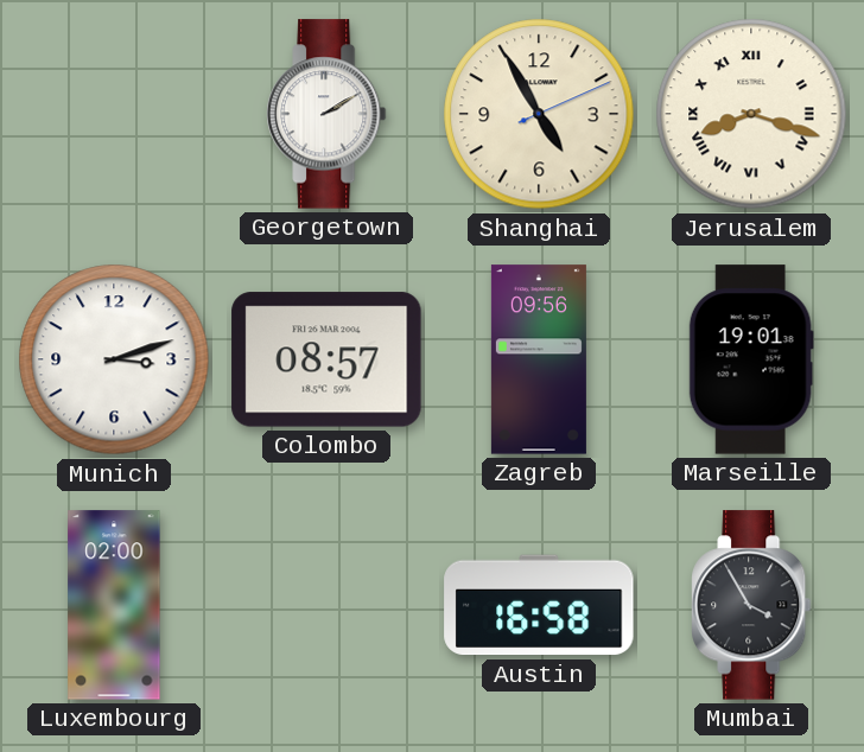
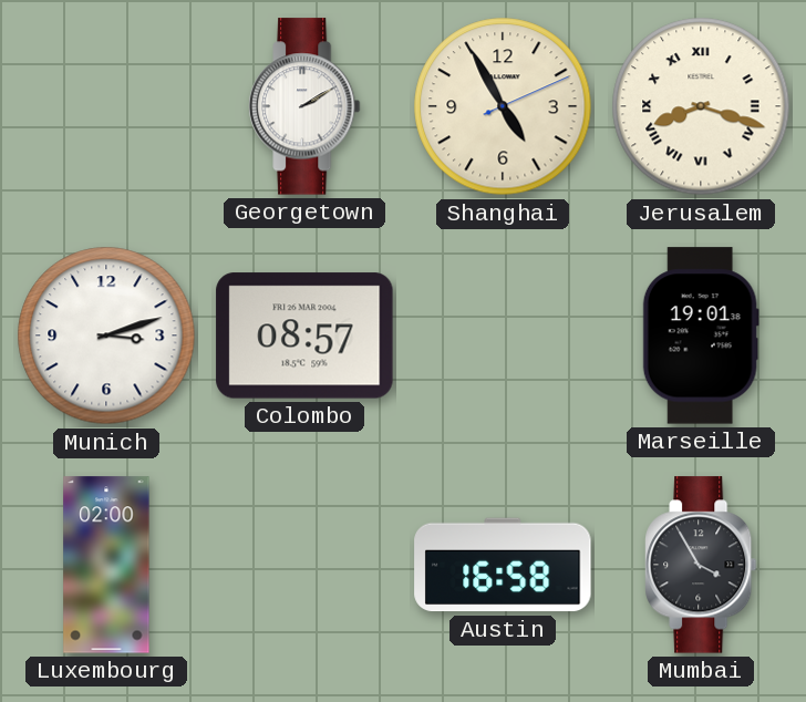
Zagreb: 09:56 -> none
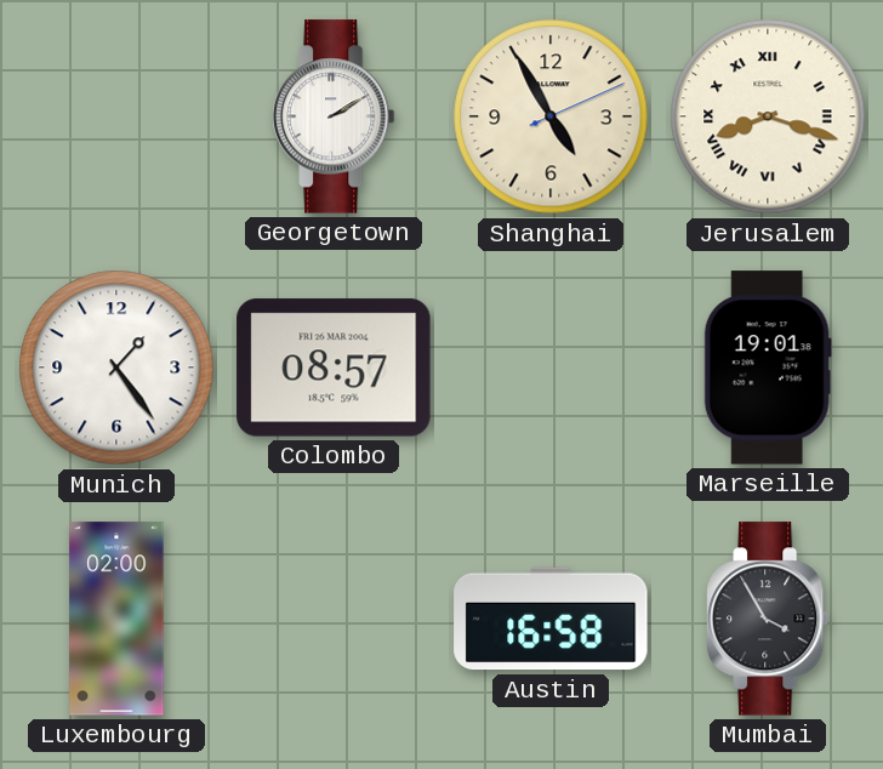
Munich: 3:12 -> 1:24
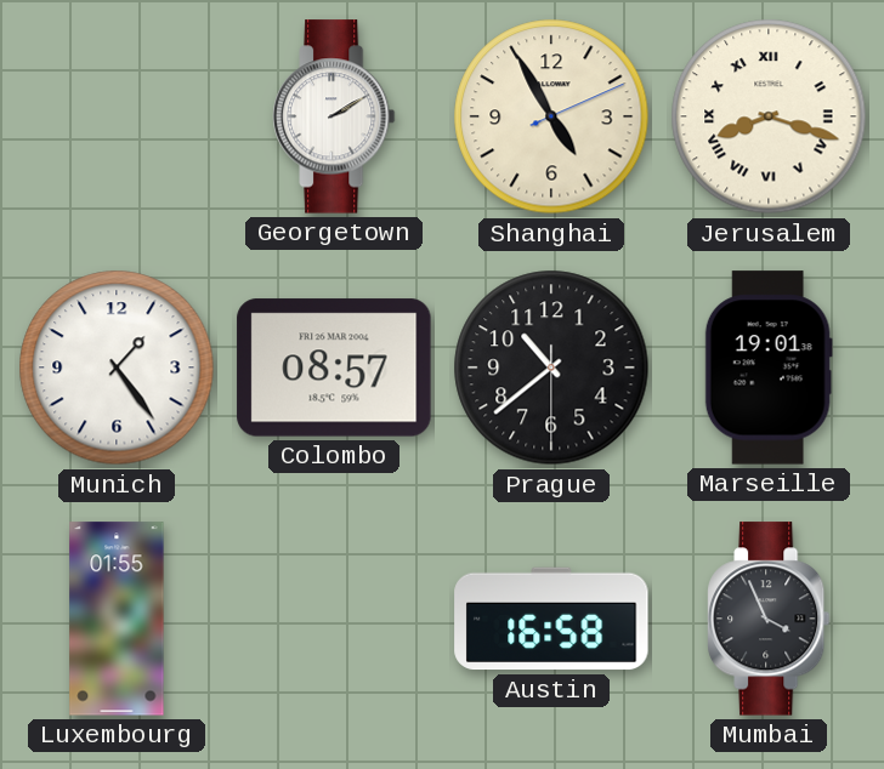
Prague: none -> 10:38
Luxembourg: 02:00 -> 01:55
Mumbai: 3:55 -> 3:56
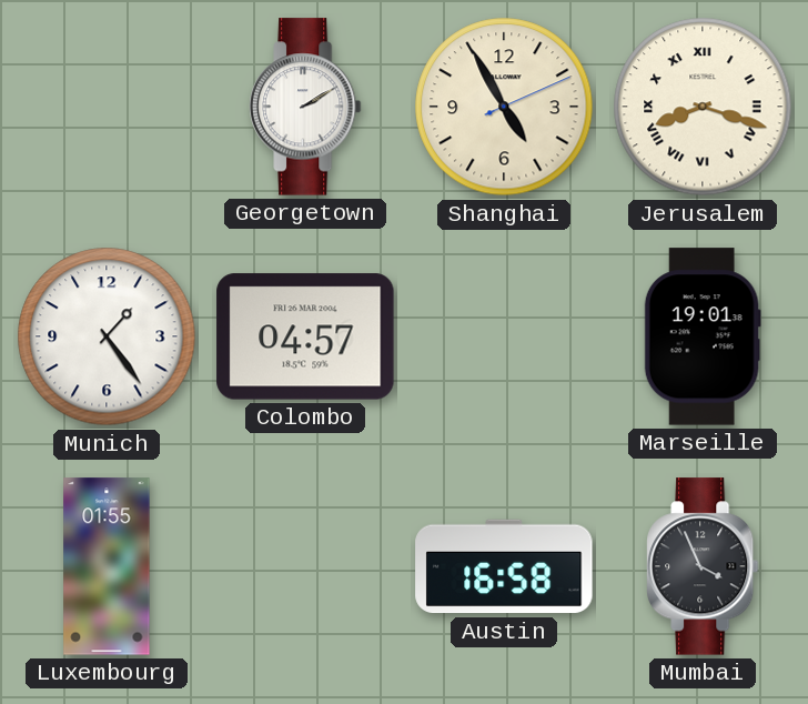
Colombo: 08:57 -> 04:57
Prague: 10:38 -> none
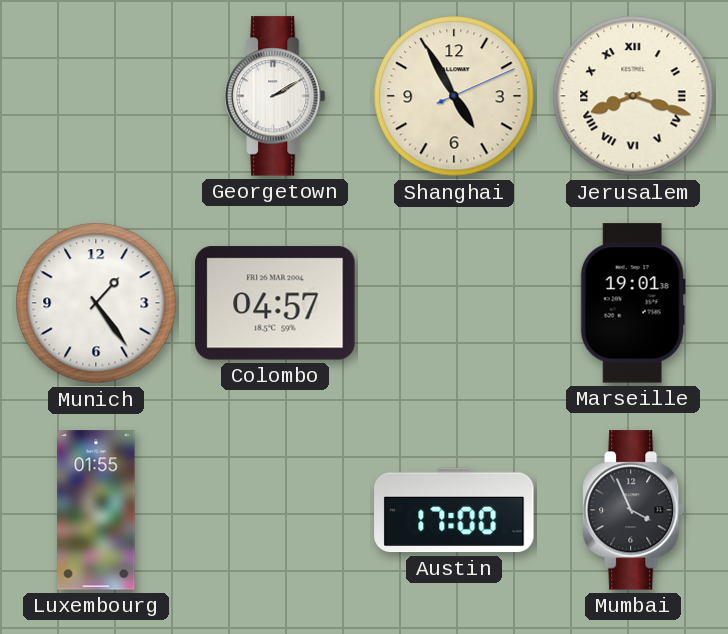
Austin: 16:58 -> 17:00
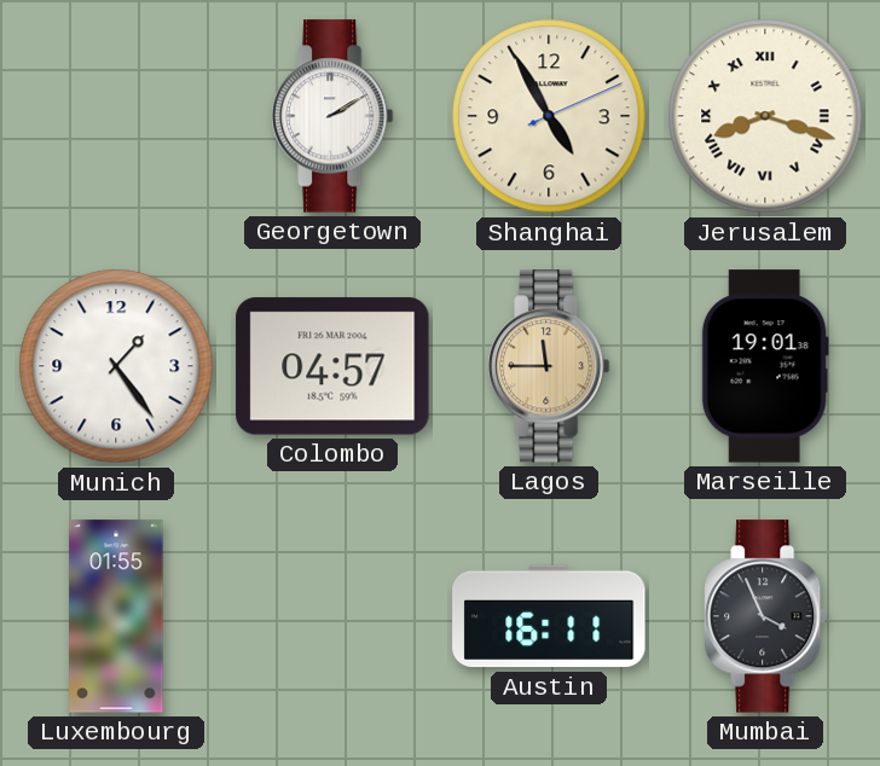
Lagos: none -> 11:45
Austin: 17:00 -> 16:11
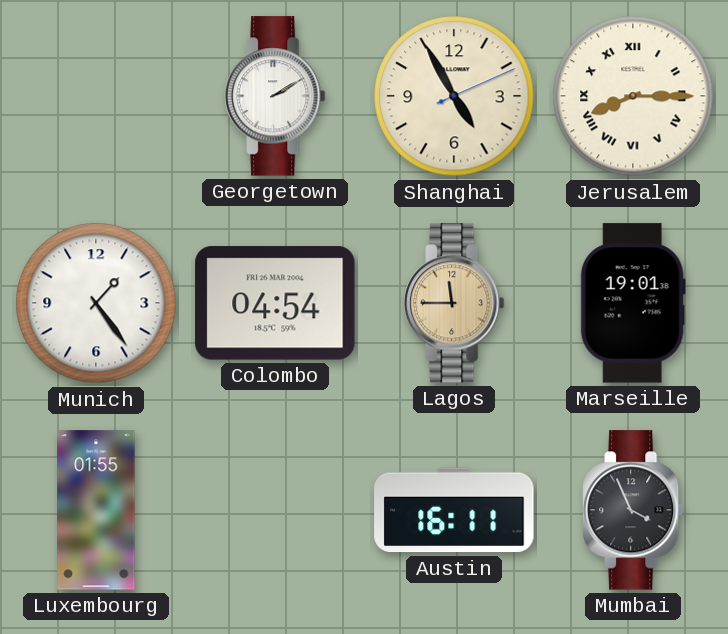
Jerusalem: 8:18 -> 8:15
Colombo: 04:57 -> 04:54
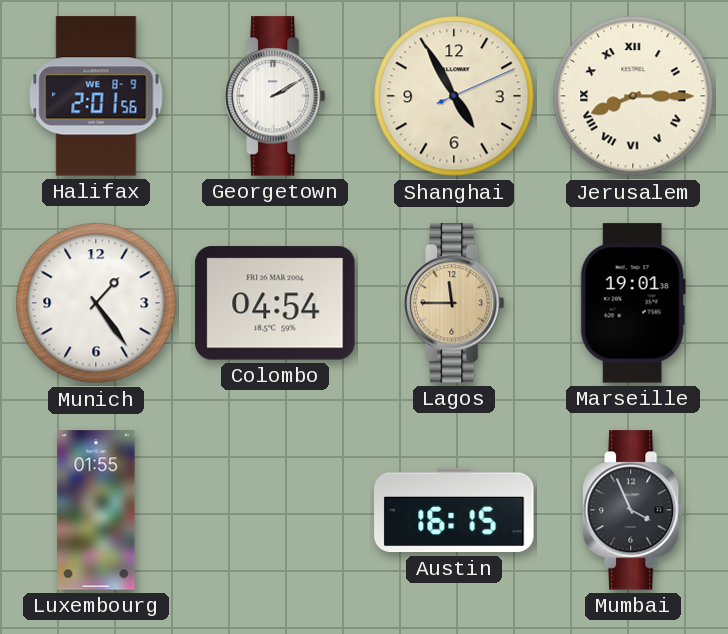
Halifax: none -> 2:01
Austin: 16:11 -> 16:15
